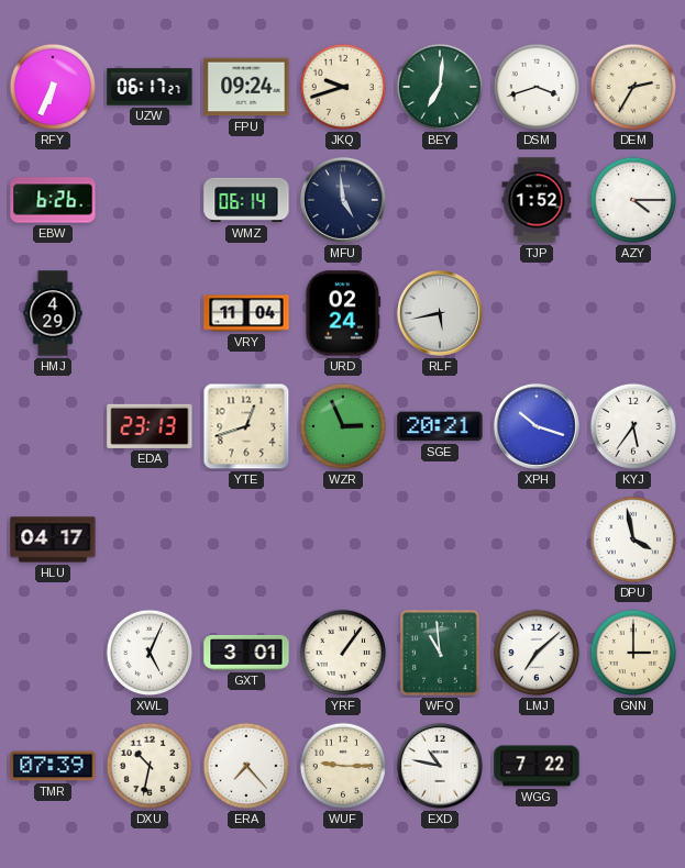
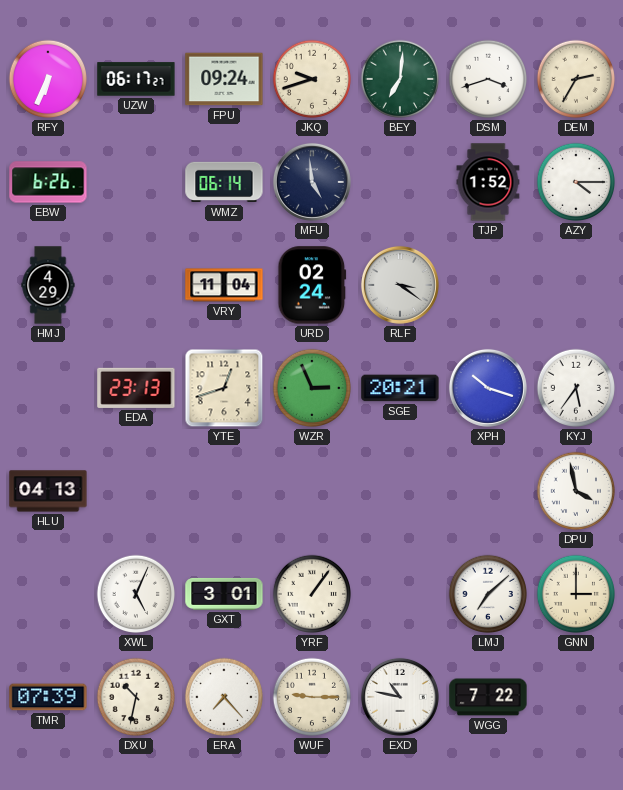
RLF: 5:43 -> 3:21
HLU: 04:17 -> 04:13
WFQ: 10:59 -> none
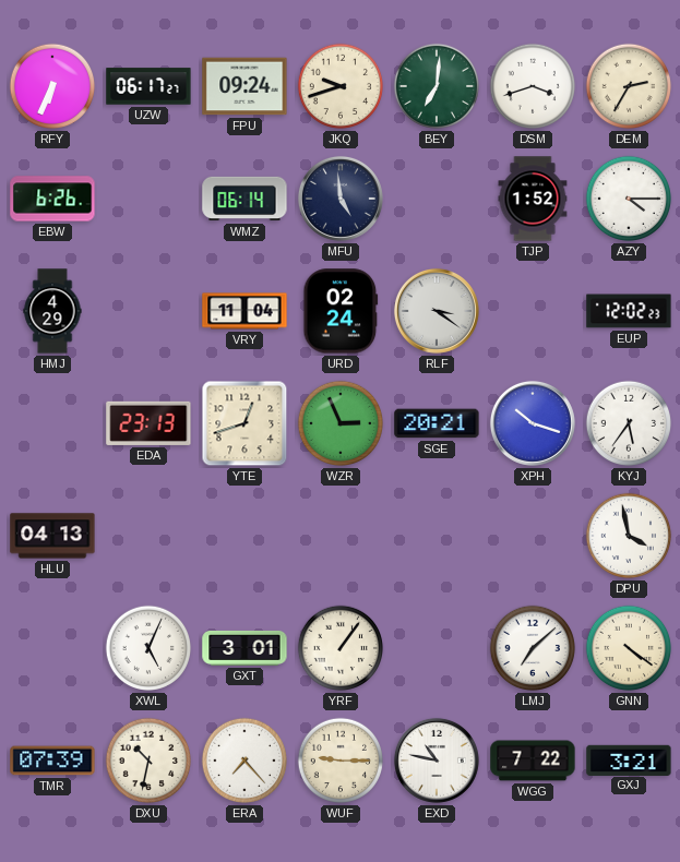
EUP: none -> 12:02
GNN: 3:00 -> 4:21
GXJ: none -> 3:21
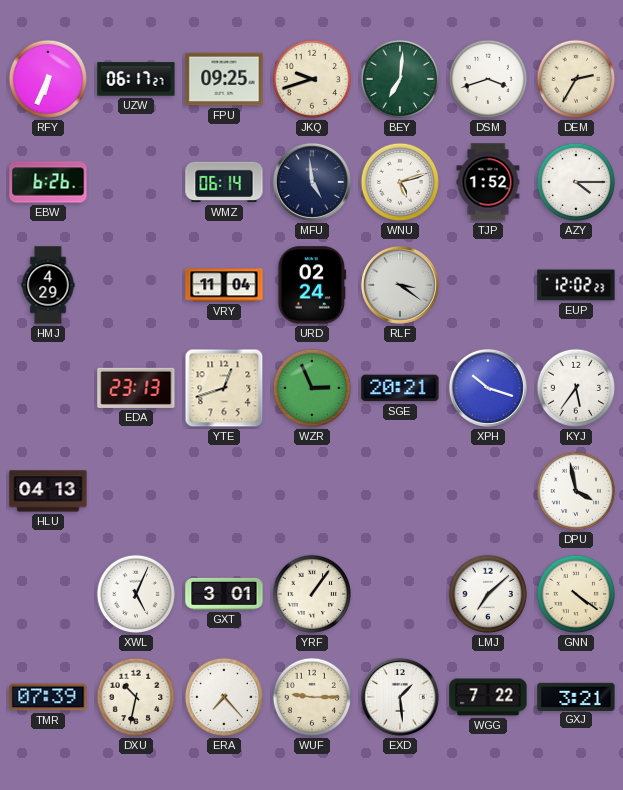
FPU: 09:24 -> 09:25
WNU: none -> 5:12
EXD: 10:47 -> 1:29
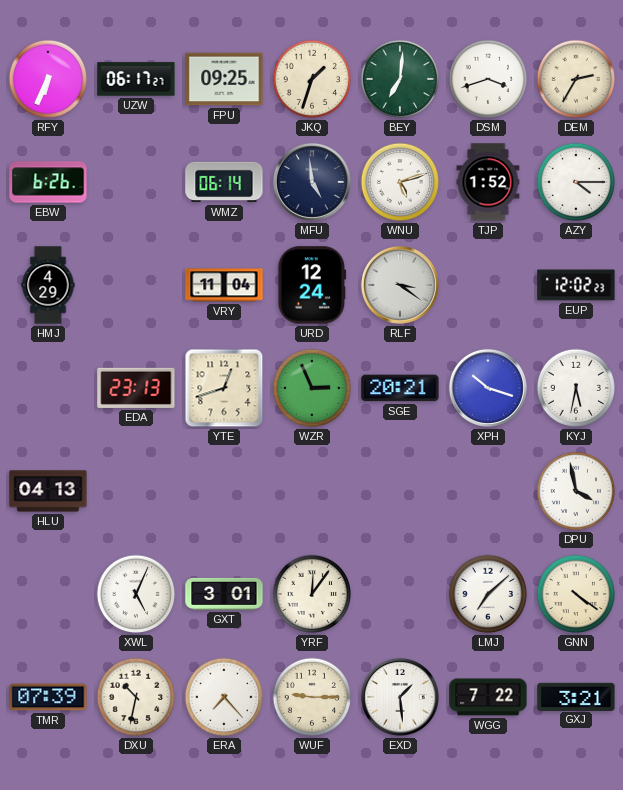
JKQ: 9:42 -> 1:33
URD: 02:24 -> 12:24
KYJ: 5:36 -> 5:32
YRF: 1:06 -> 12:06
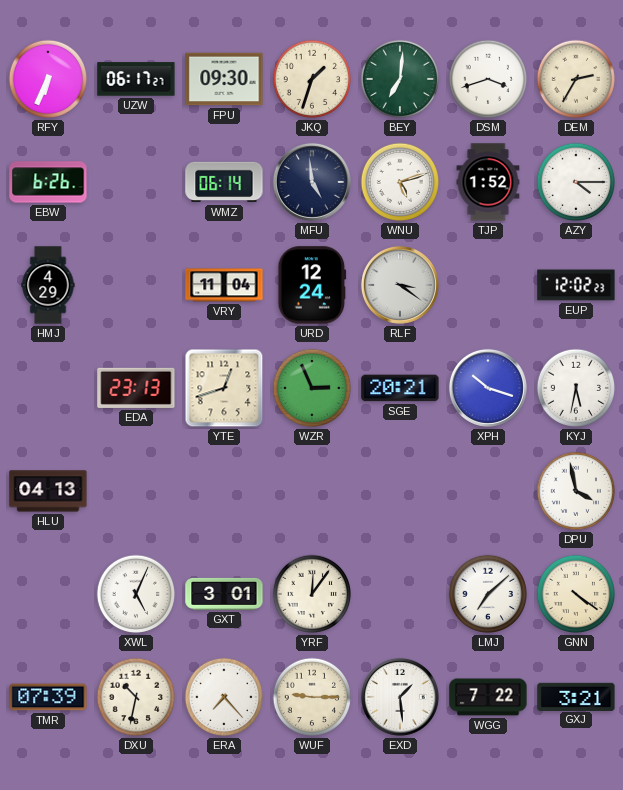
FPU: 09:25 -> 09:30
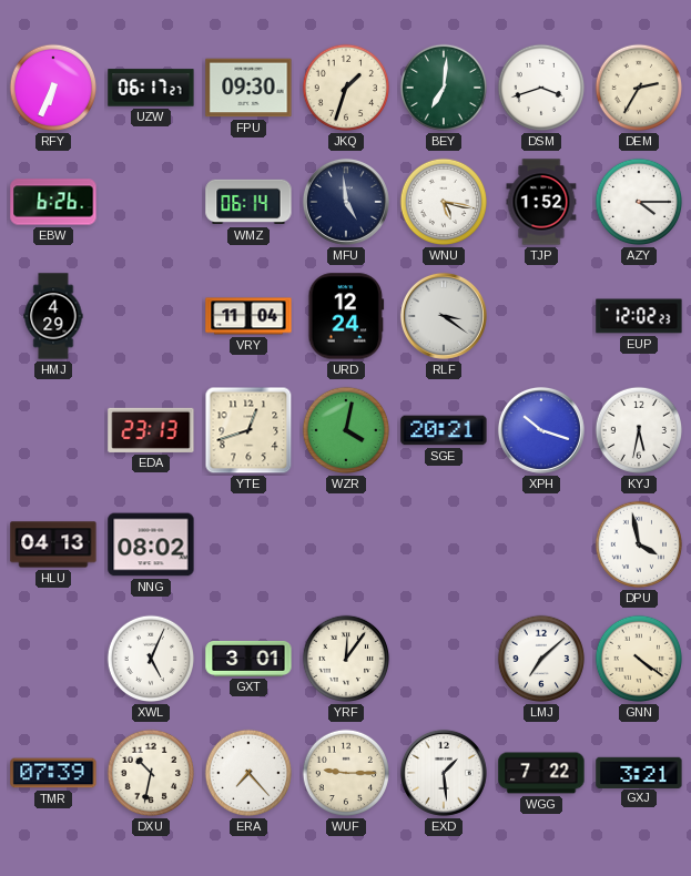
WNU: 5:12 -> 5:17
WZR: 2:56 -> 4:02
NNG: none -> 08:02
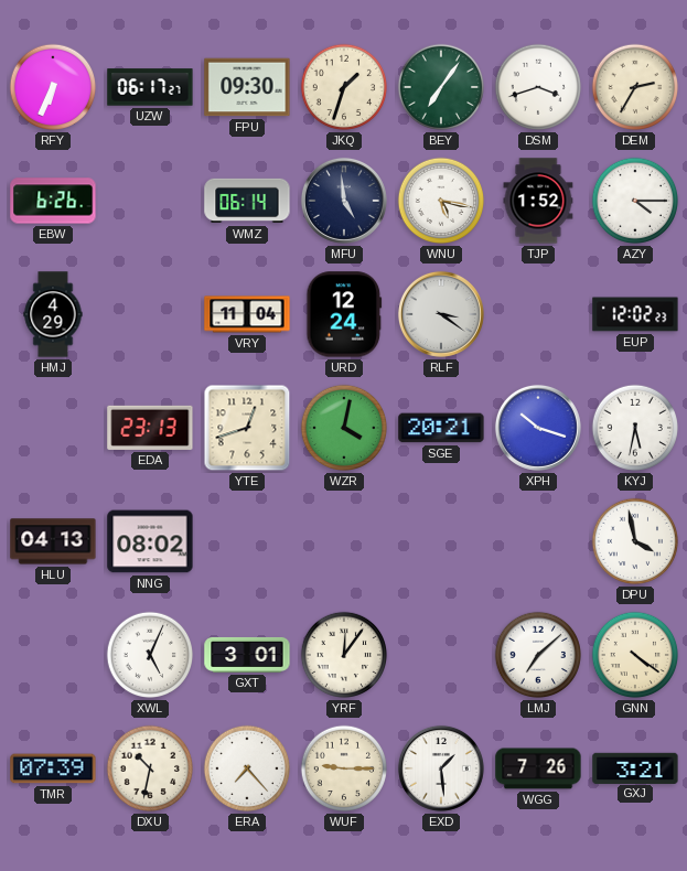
BEY: 7:01 -> 7:06
WGG: 7:22 -> 7:26
